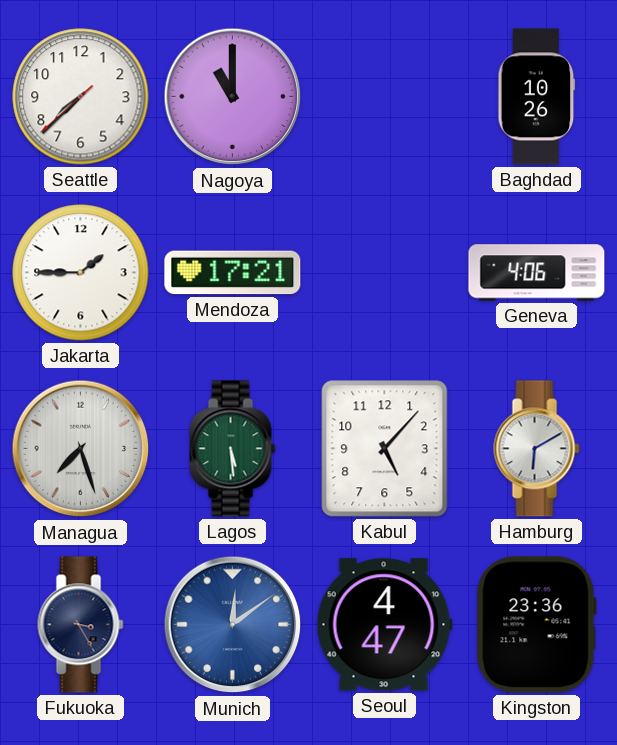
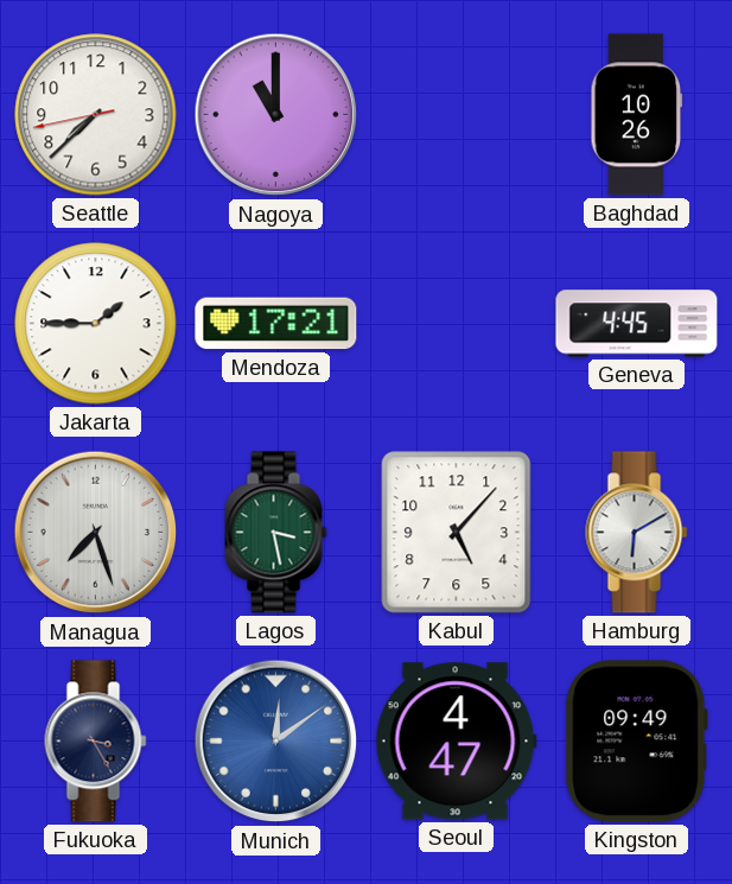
Seattle: 7:37:38 -> 7:37:43
Geneva: 4:06 -> 4:45
Lagos: 5:29 -> 3:28
Kingston: 23:36 -> 09:49
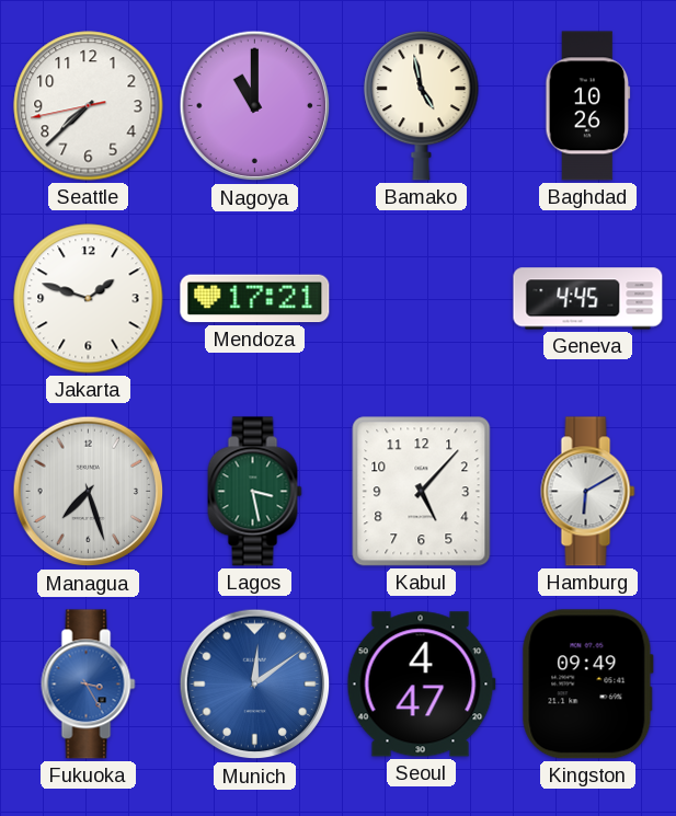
Bamako: none -> 4:58
Jakarta: 1:45 -> 1:48
Fukuoka dial: navy -> blue
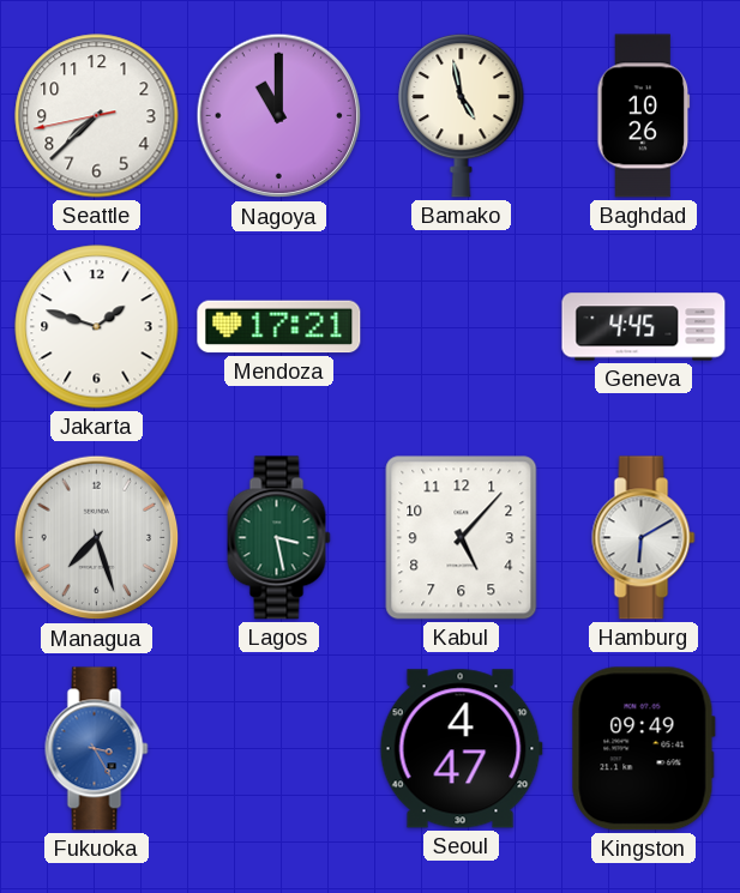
Munich: 12:09 -> none
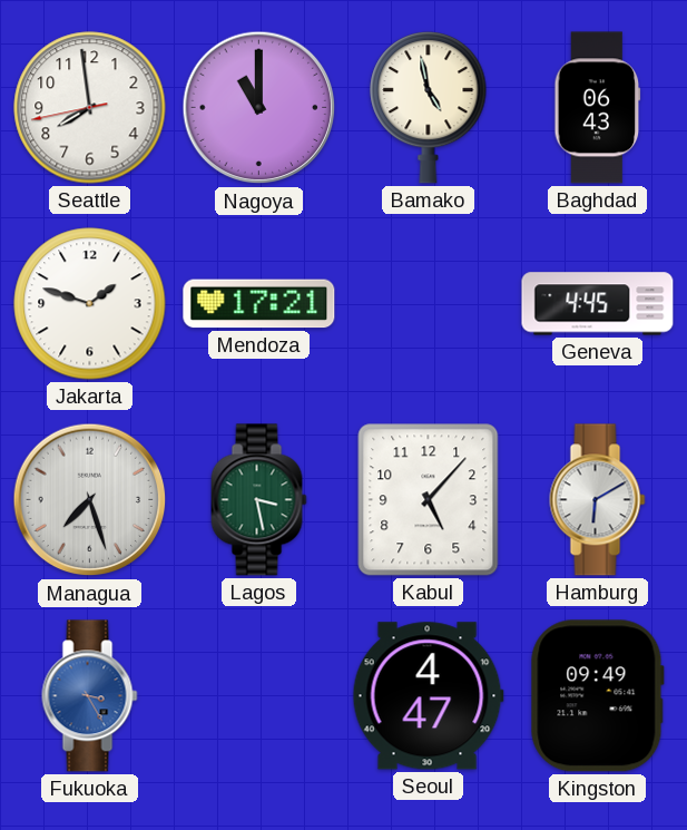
Seattle: 7:37 -> 7:58
Baghdad: 10:26 -> 06:43
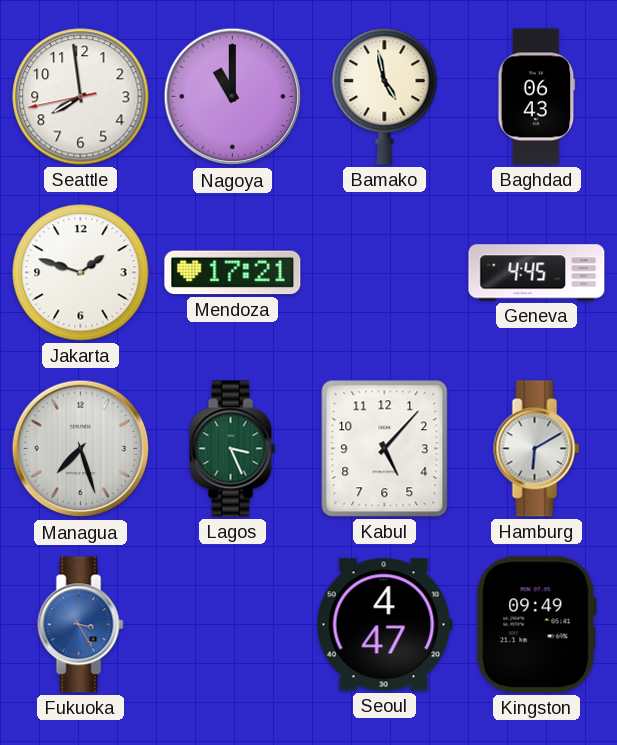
Lagos: 3:28 -> 3:26
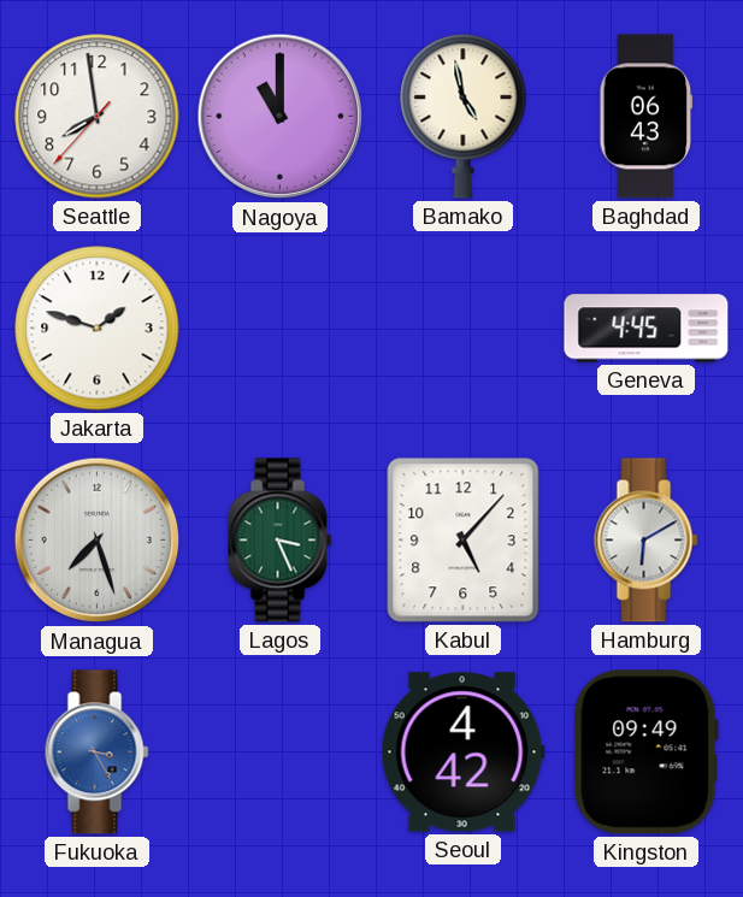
Seattle: 7:58:43 -> 7:58:37
Mendoza: 17:21 -> none
Seoul: 4:47 -> 4:42
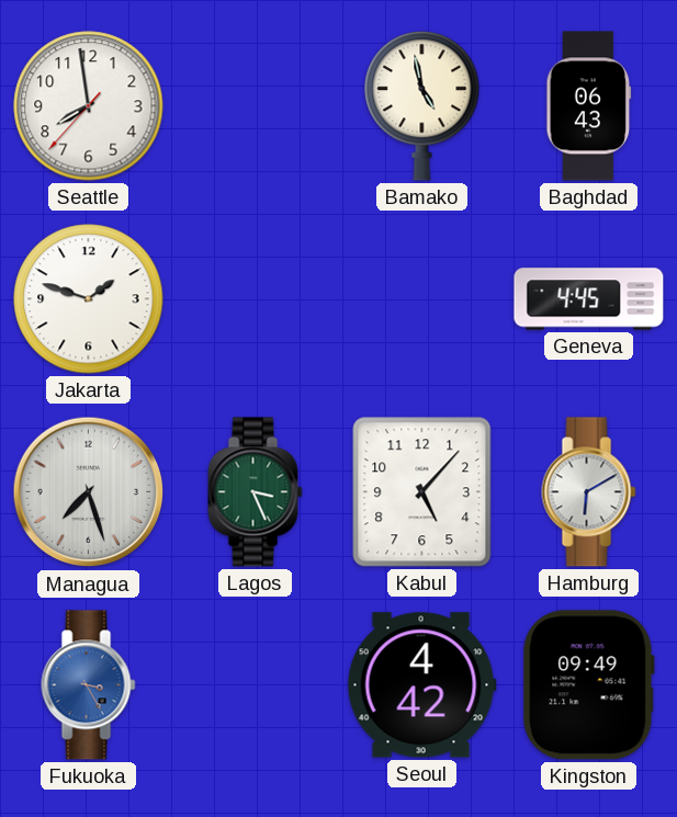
Nagoya: 11:00 -> none
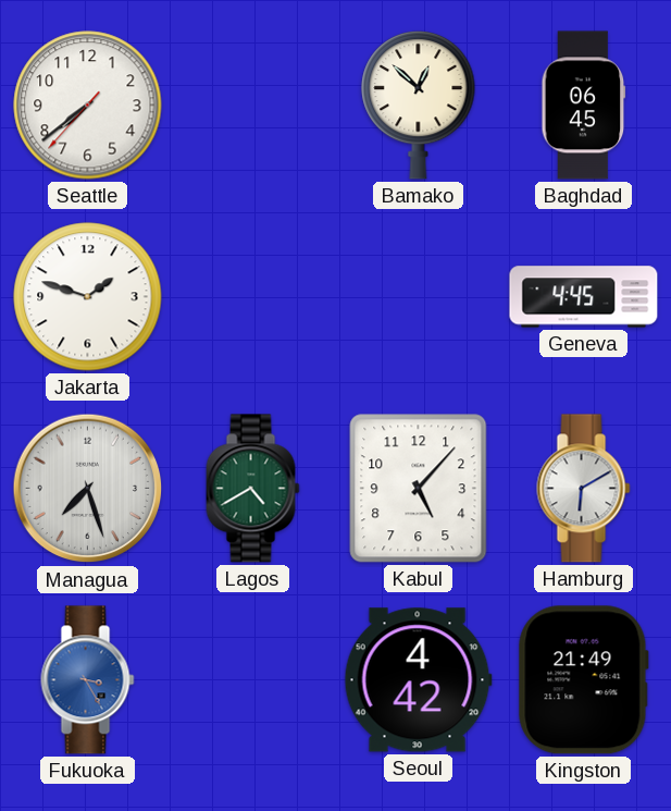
Seattle: 7:58 -> 7:38
Bamako: 4:58 -> 12:52
Baghdad: 06:43 -> 06:45
Lagos: 3:26 -> 4:40
Kingston: 09:49 -> 21:49
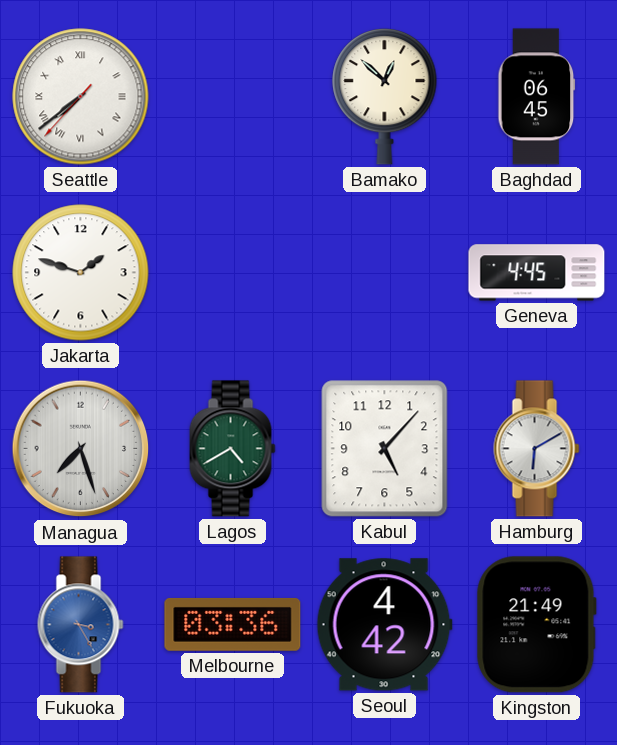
Seattle numerals: Arabic -> Roman
Melbourne: none -> 03:36
